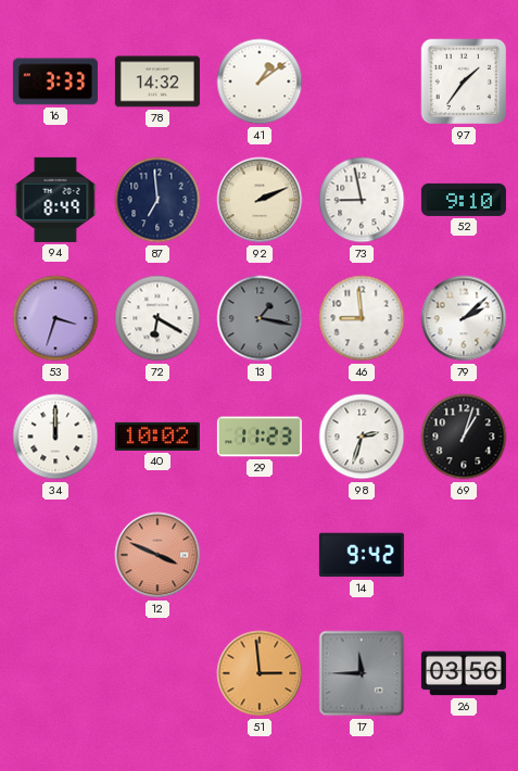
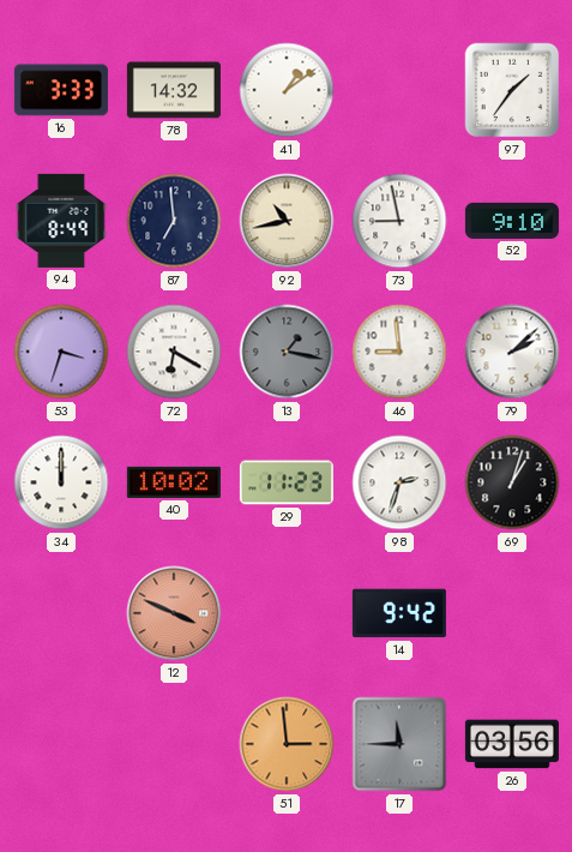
92: 2:11 -> 10:43
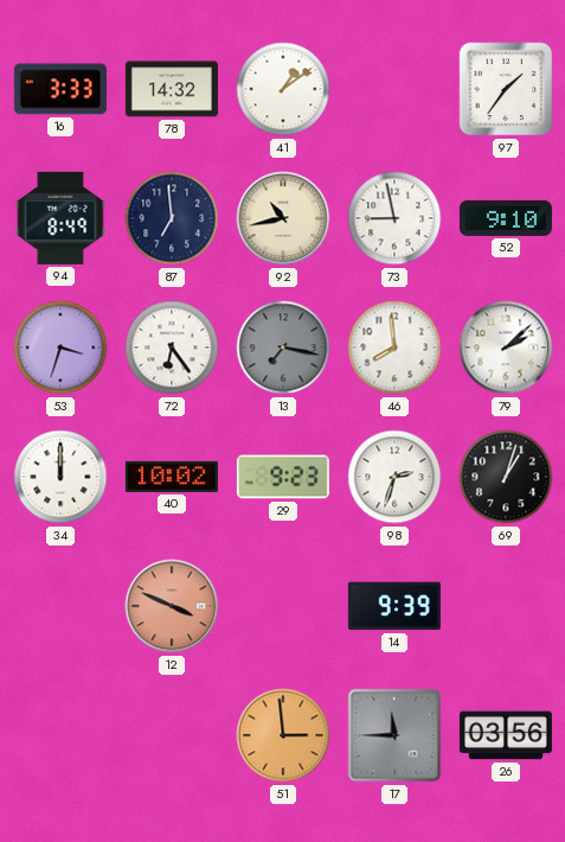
72: 6:20 -> 6:24
13: 1:17 -> 7:17
46: 8:59 -> 7:59
29: 11:23 -> 9:23
14: 9:42 -> 9:39
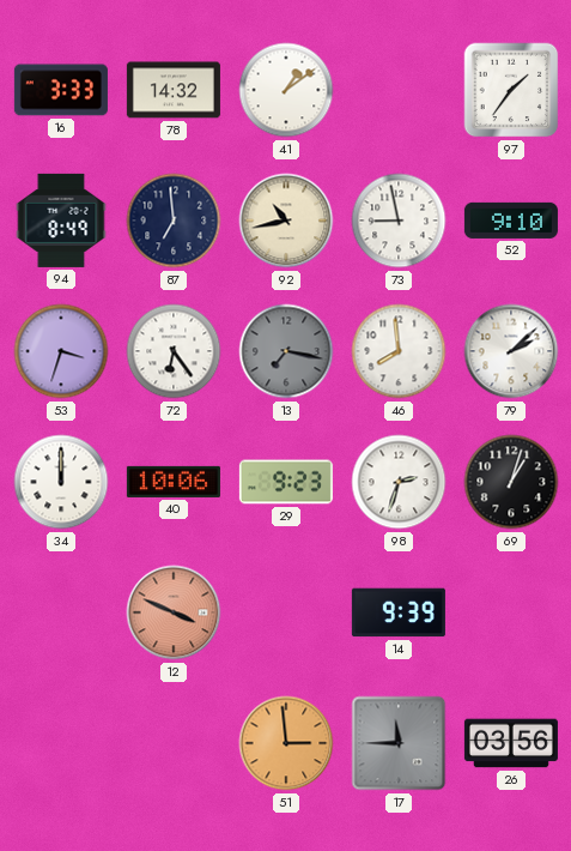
40: 10:02 -> 10:06
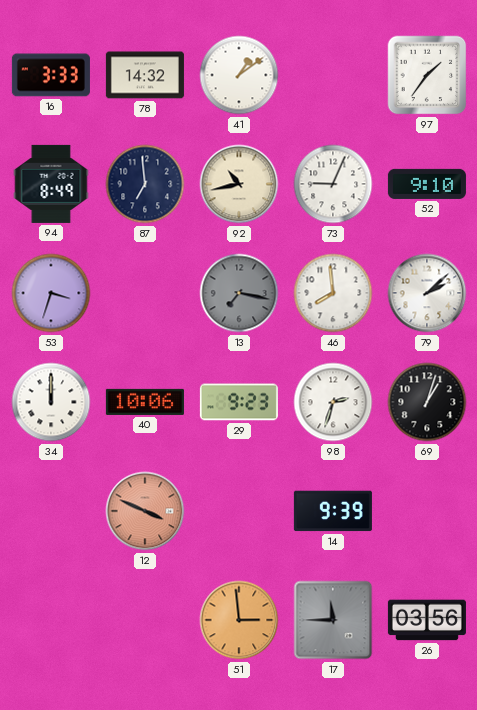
73: 8:58 -> 9:04
72: 6:24 -> none
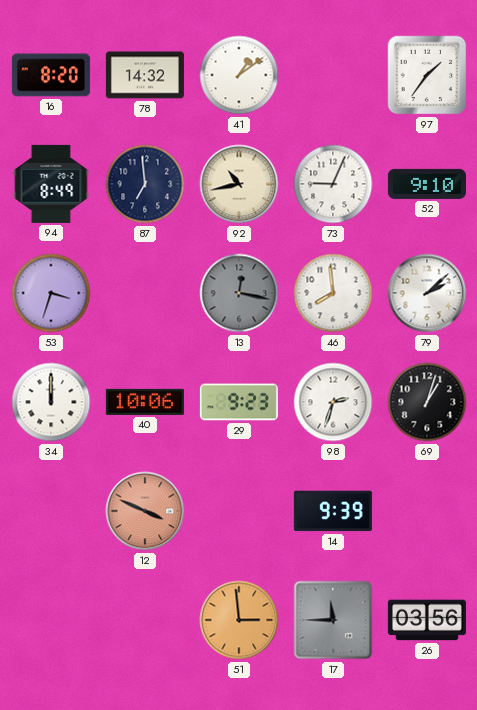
16: 3:33 -> 8:20
13: 7:17 -> 12:17
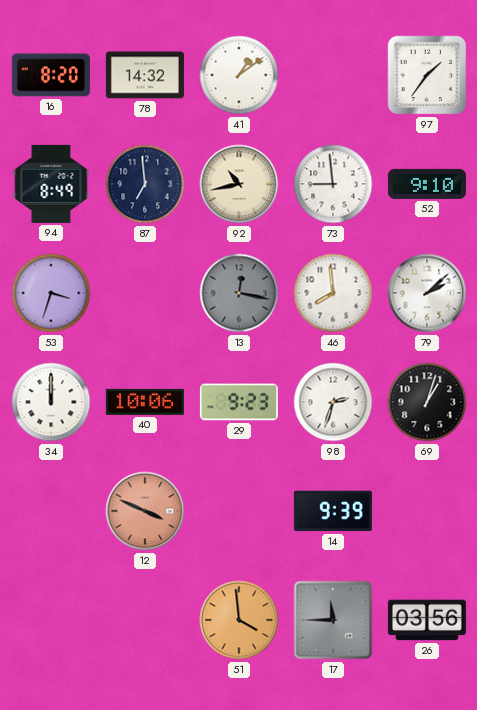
73: 9:04 -> 8:59
51: 2:59 -> 3:59
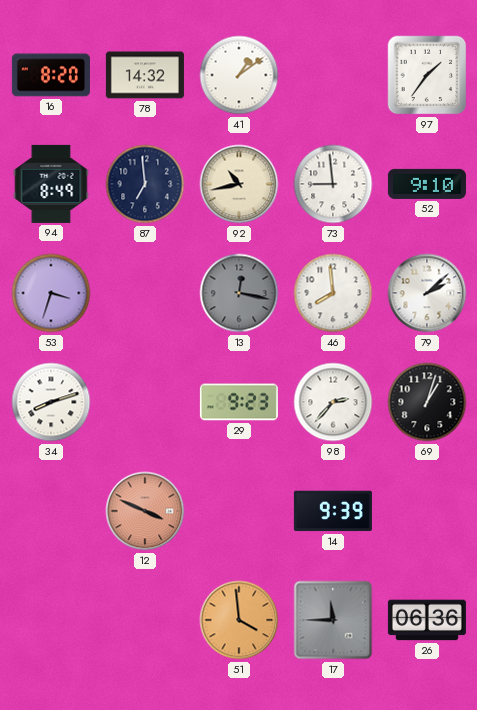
34: 12:00 -> 8:12
40: 10:06 -> none
98: 2:33 -> 2:37
26: 03:56 -> 06:36
